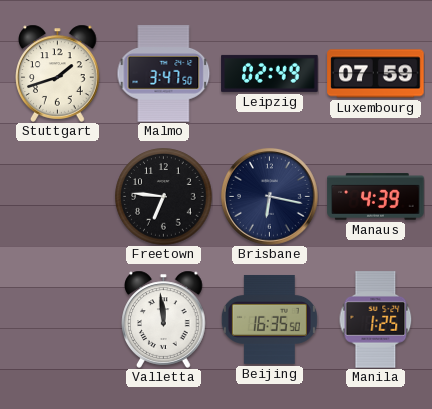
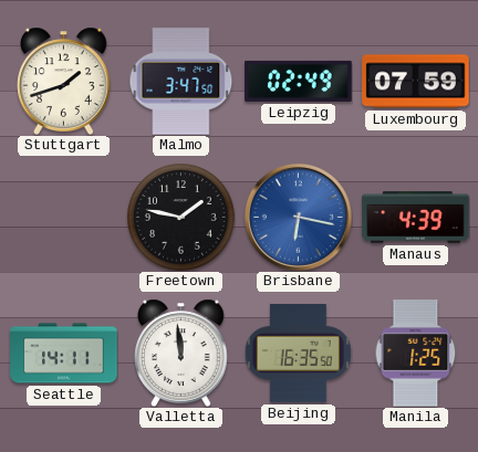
Freetown: 6:46 -> 1:47
Brisbane dial: navy -> blue
Seattle: none -> 14:11
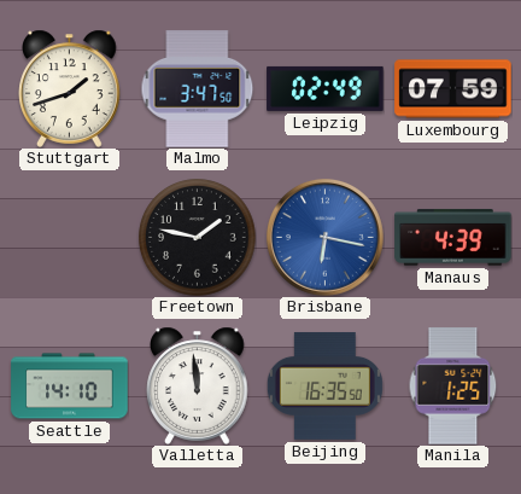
Seattle: 14:11 -> 14:10
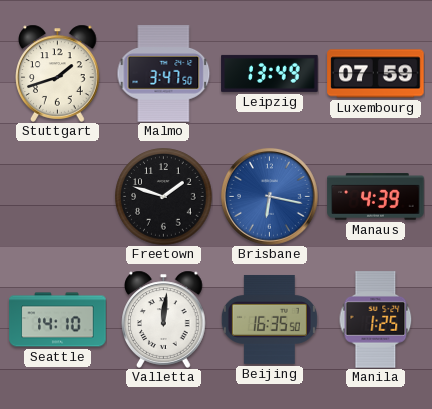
Leipzig: 02:49 -> 13:49
Freetown: 1:47 -> 1:48
Valletta: 11:59 -> 12:01
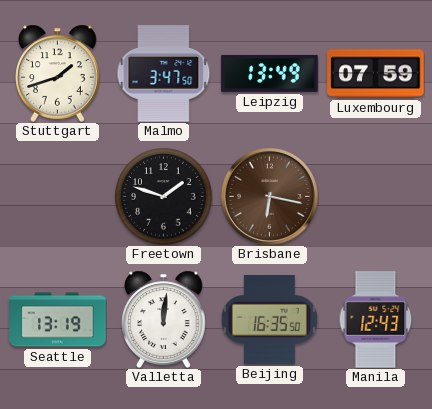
Brisbane dial: blue -> brown
Manaus: 4:39 -> none
Seattle: 14:10 -> 13:19
Manila: 1:25 -> 12:43
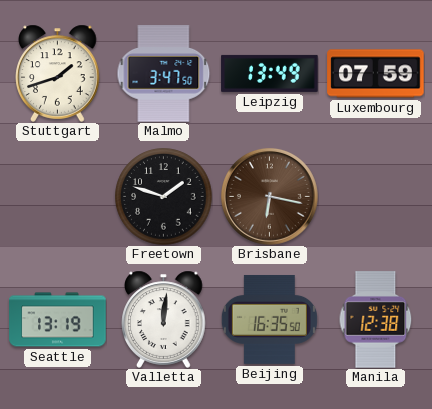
Manila: 12:43 -> 12:38
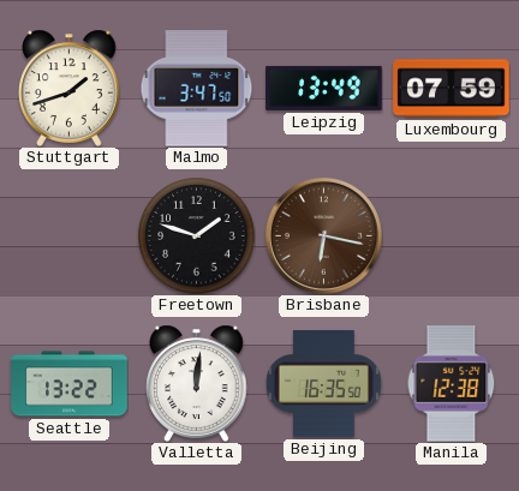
Seattle: 13:19 -> 13:22
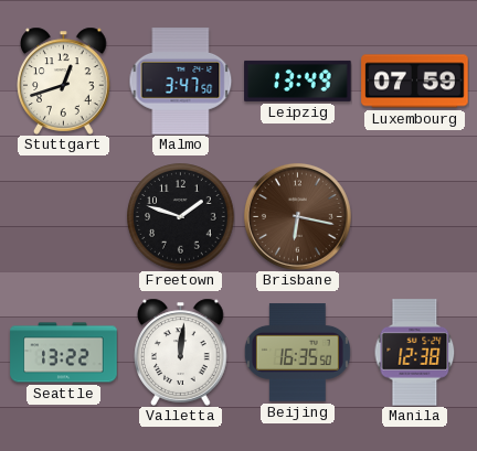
Stuttgart: 1:42 -> 12:42
